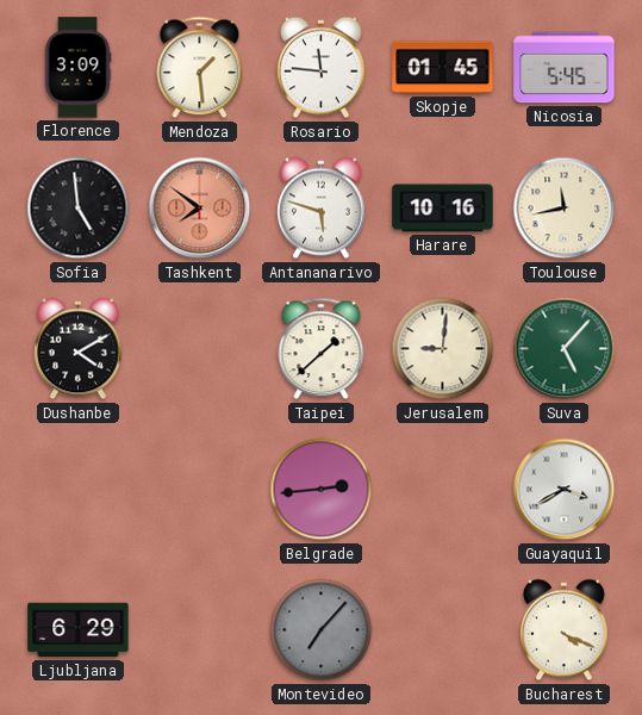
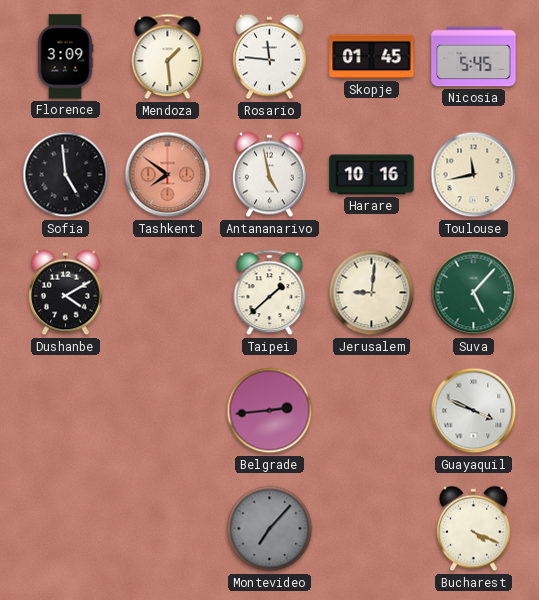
Antananarivo: 5:48 -> 4:58
Guayaquil: 3:40 -> 3:49
Ljubljana: 6:29 -> none
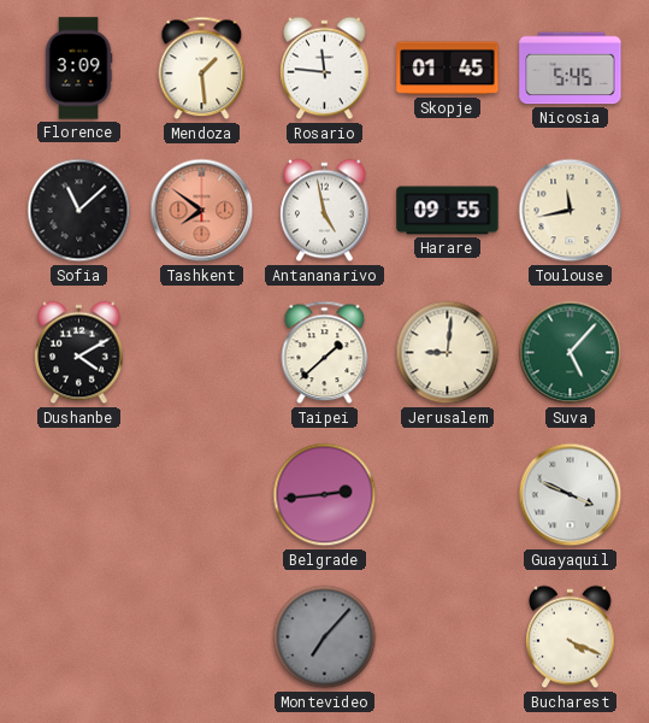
Sofia: 4:59 -> 11:08
Harare: 10:16 -> 09:55
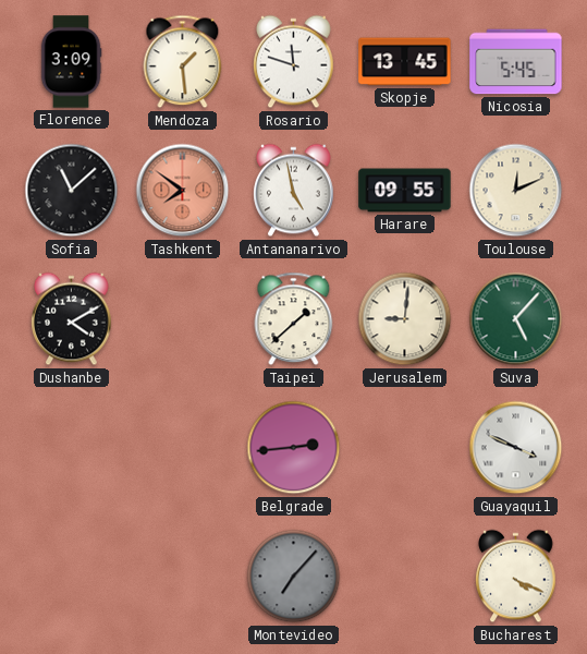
Rosario: 11:46 -> 11:48
Skopje: 01:45 -> 13:45
Toulouse: 11:43 -> 12:11
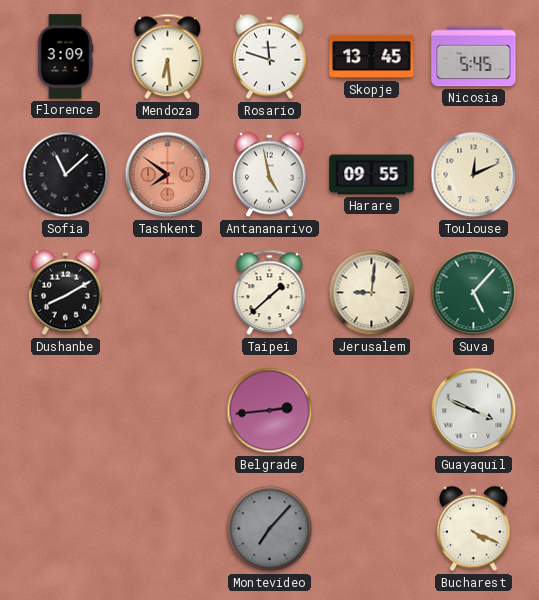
Mendoza: 1:29 -> 6:29
Dushanbe: 4:10 -> 8:10
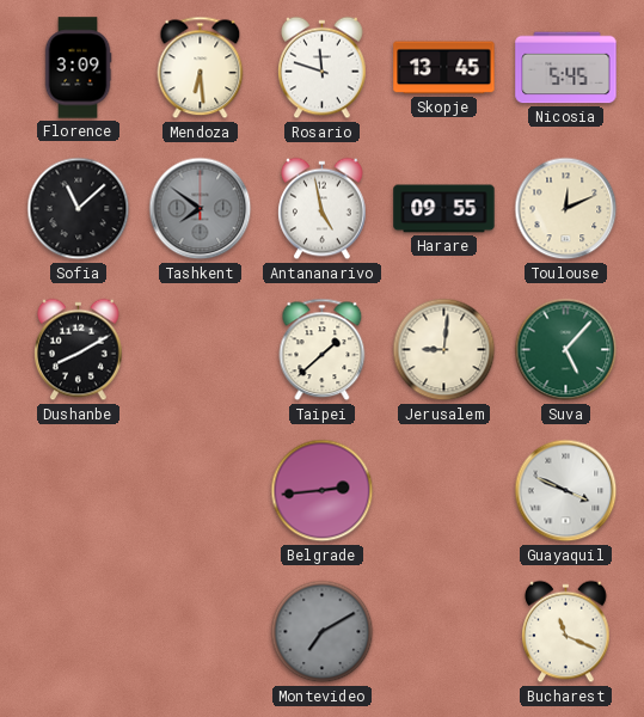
Tashkent dial: salmon -> grey
Montevideo: 7:07 -> 7:10
Bucharest: 4:19 -> 11:19
